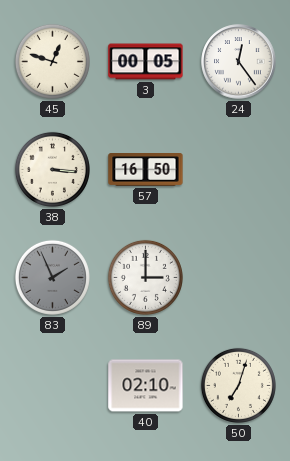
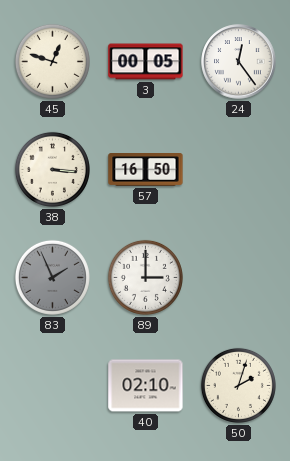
50: 7:03 -> 2:03
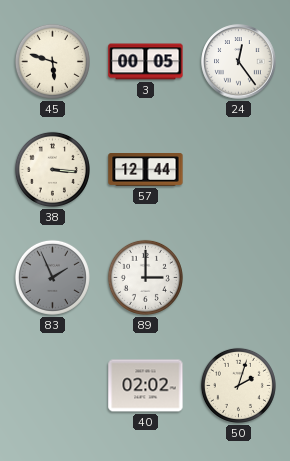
45: 12:48 -> 5:48
57: 16:50 -> 12:44
40: 02:10 -> 02:02
